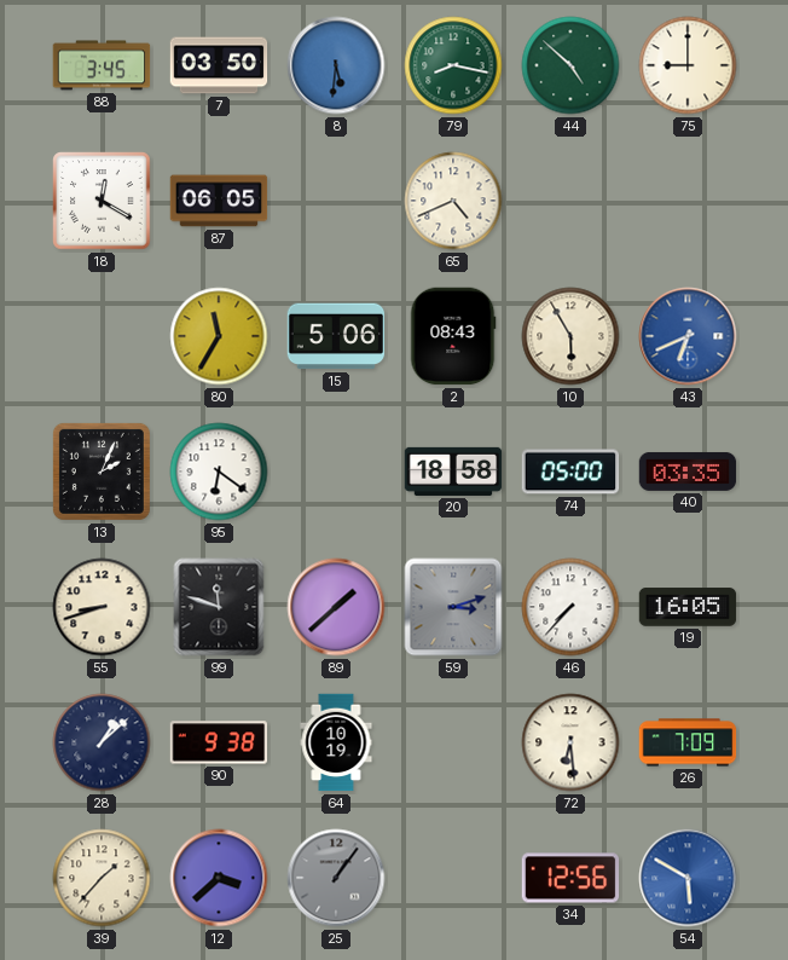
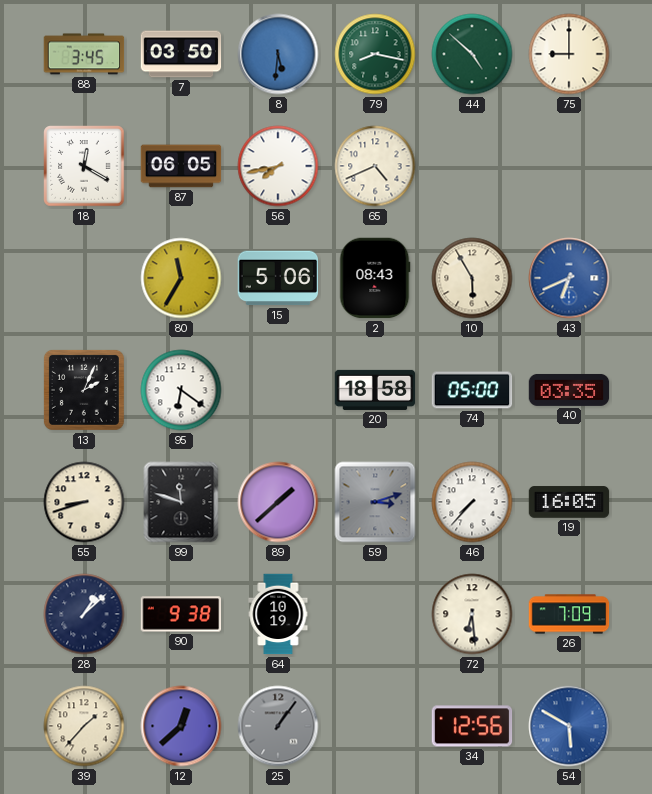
56: none -> 7:43
12: 3:38 -> 12:38
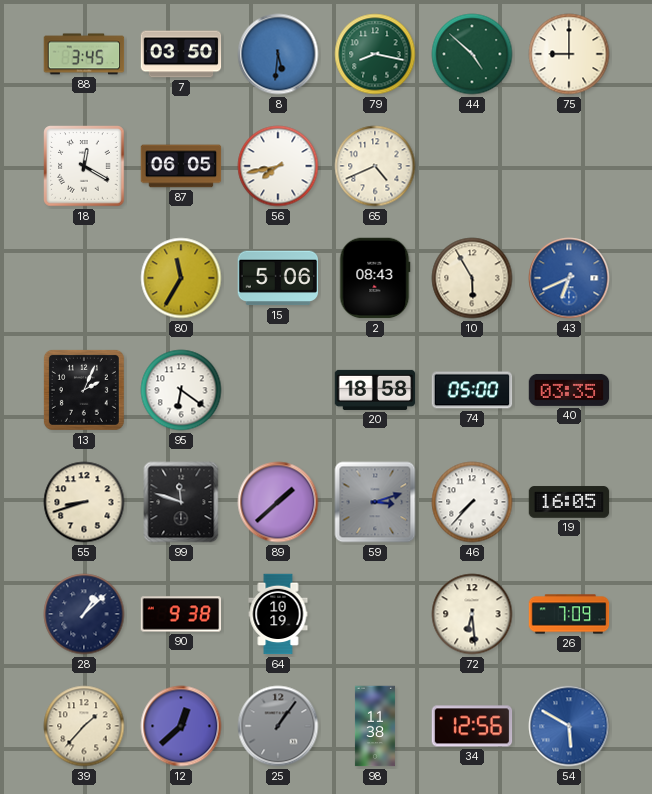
98: none -> 11:38
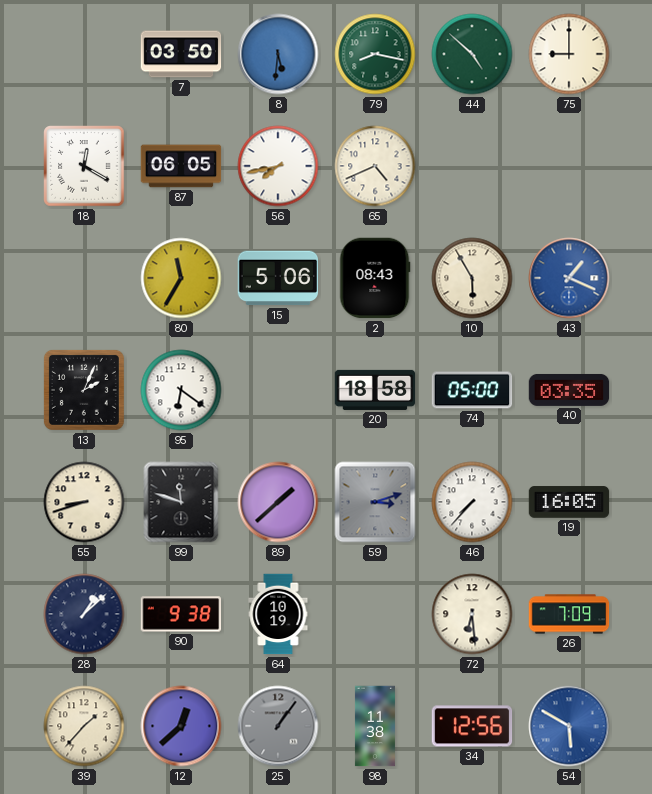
88: 3:45 -> none
43: 6:41 -> 1:19
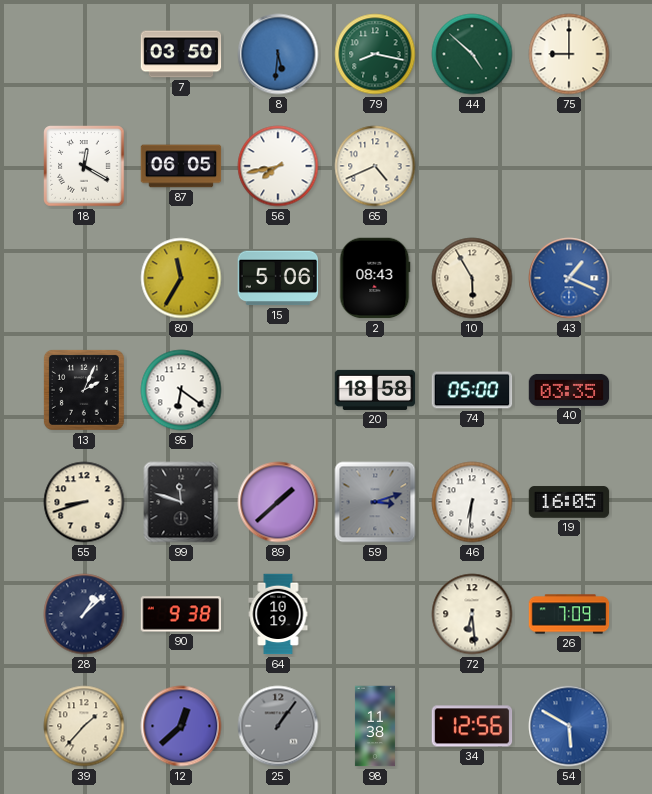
46: 7:37 -> 6:31
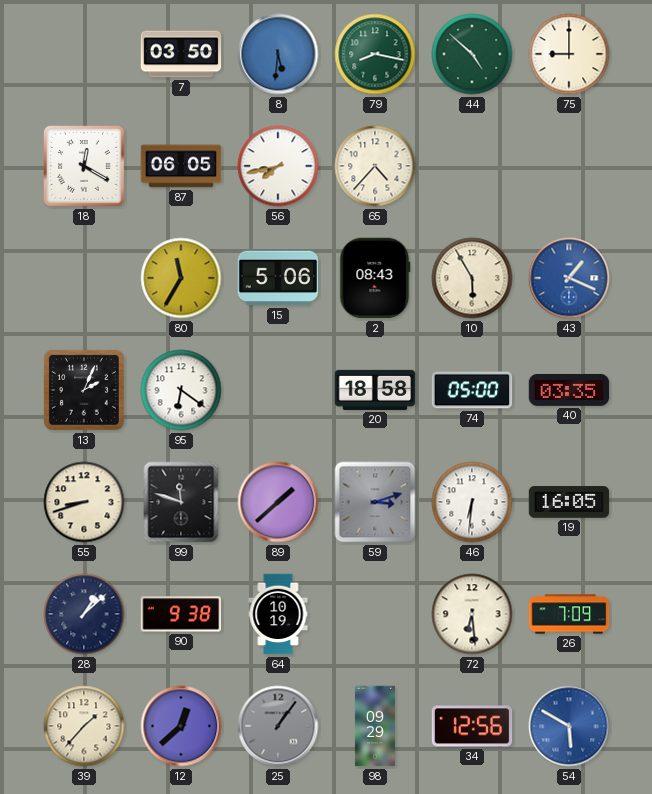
65: 4:41 -> 4:37
98: 11:38 -> 09:29
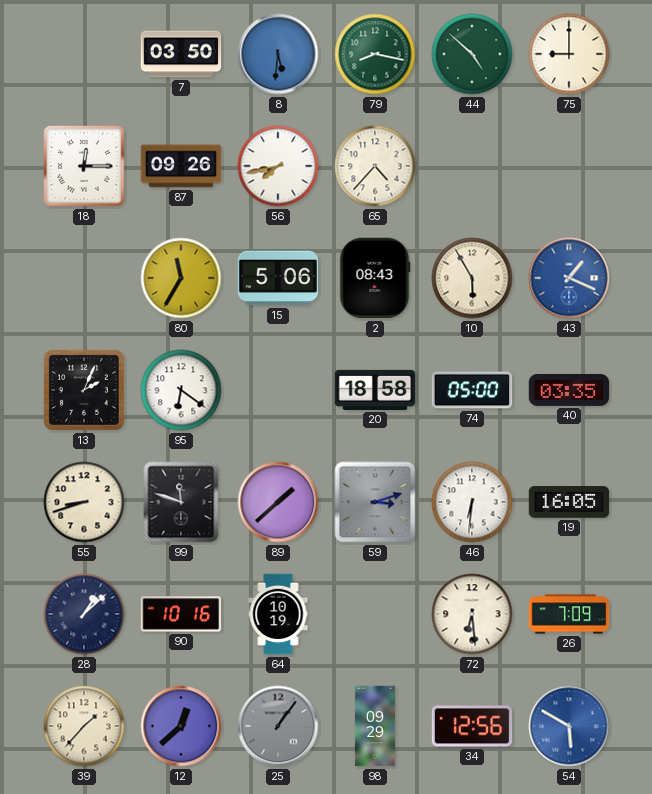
18: 12:20 -> 12:15
87: 06:05 -> 09:26
90: 9:38 -> 10:16
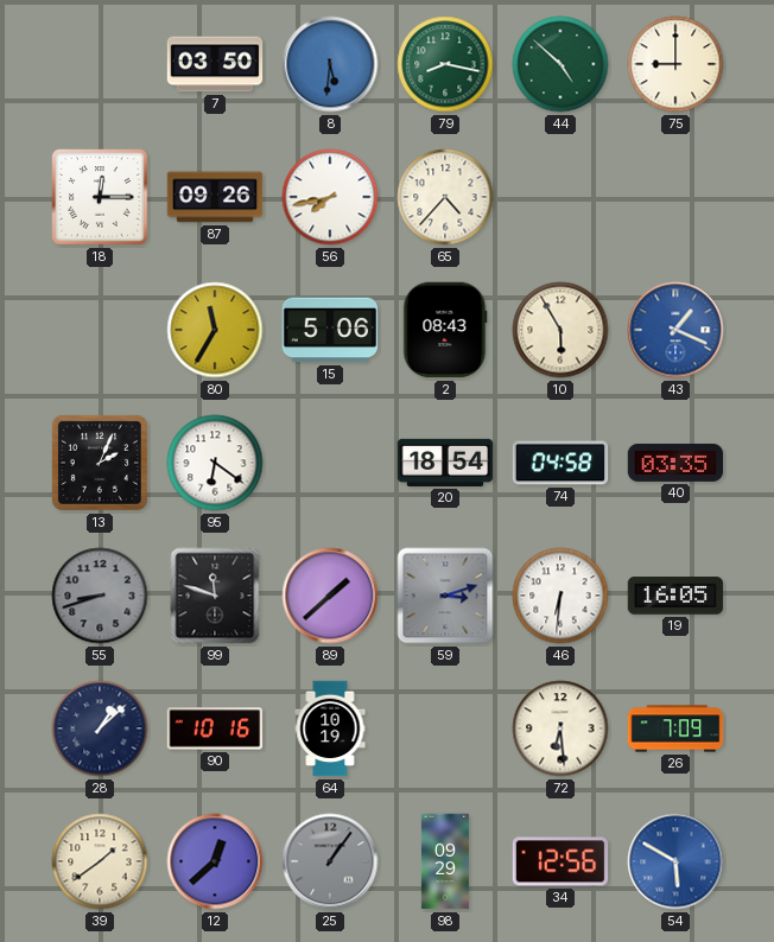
20: 18:58 -> 18:54
74: 05:00 -> 04:58
55 dial: cream -> grey
39: 1:37 -> 1:39
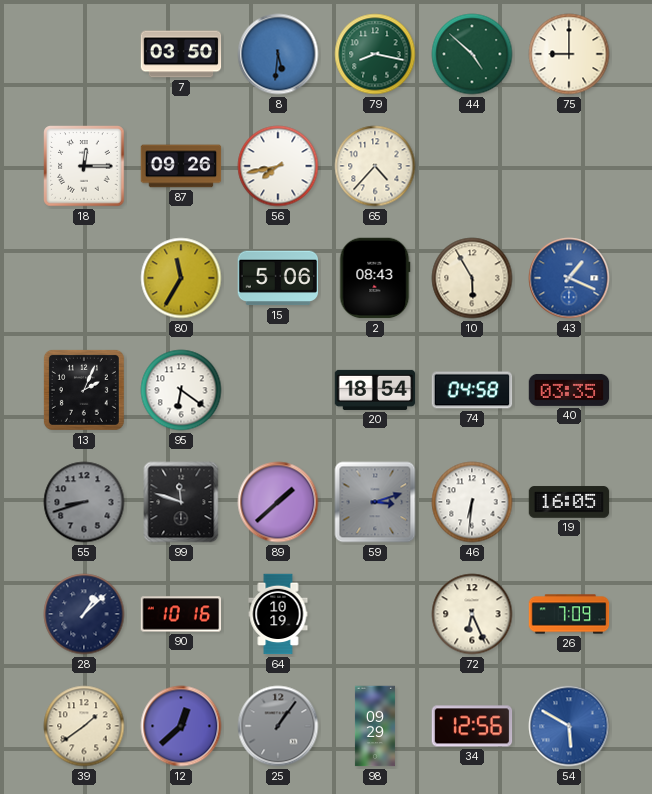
72: 6:29 -> 6:26
